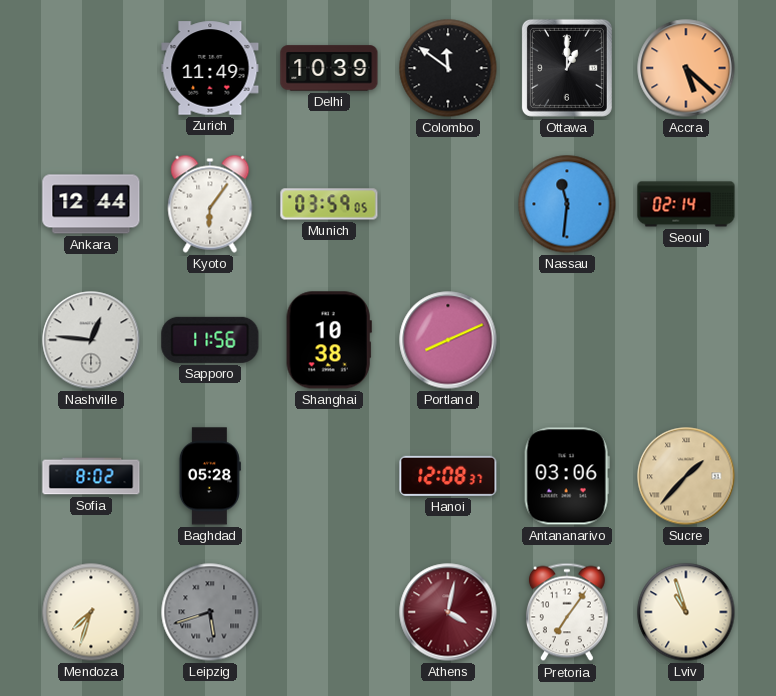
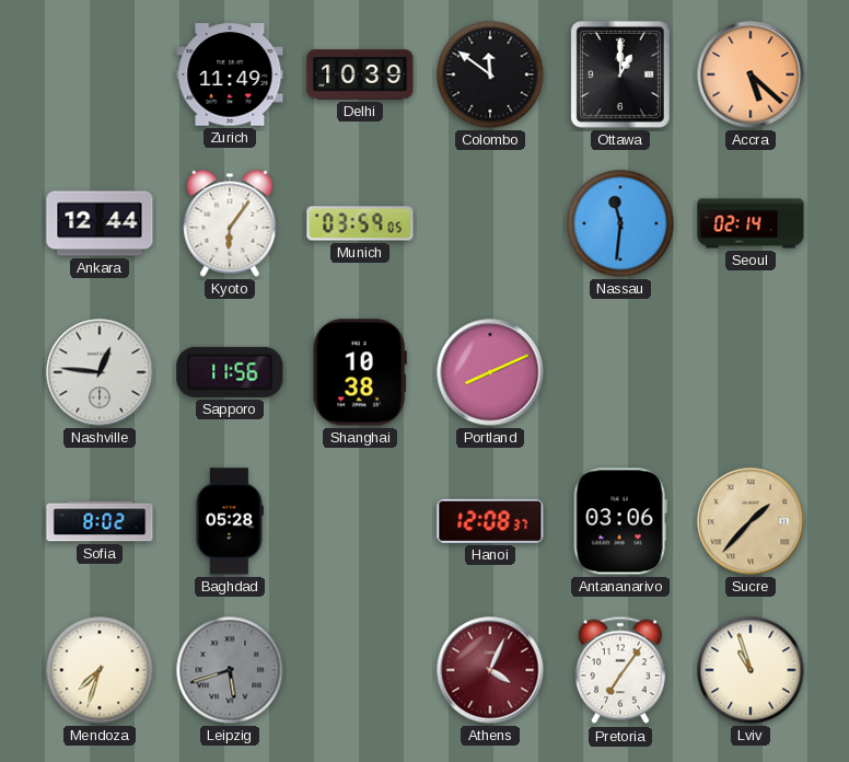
Athens: 4:02 -> 4:04
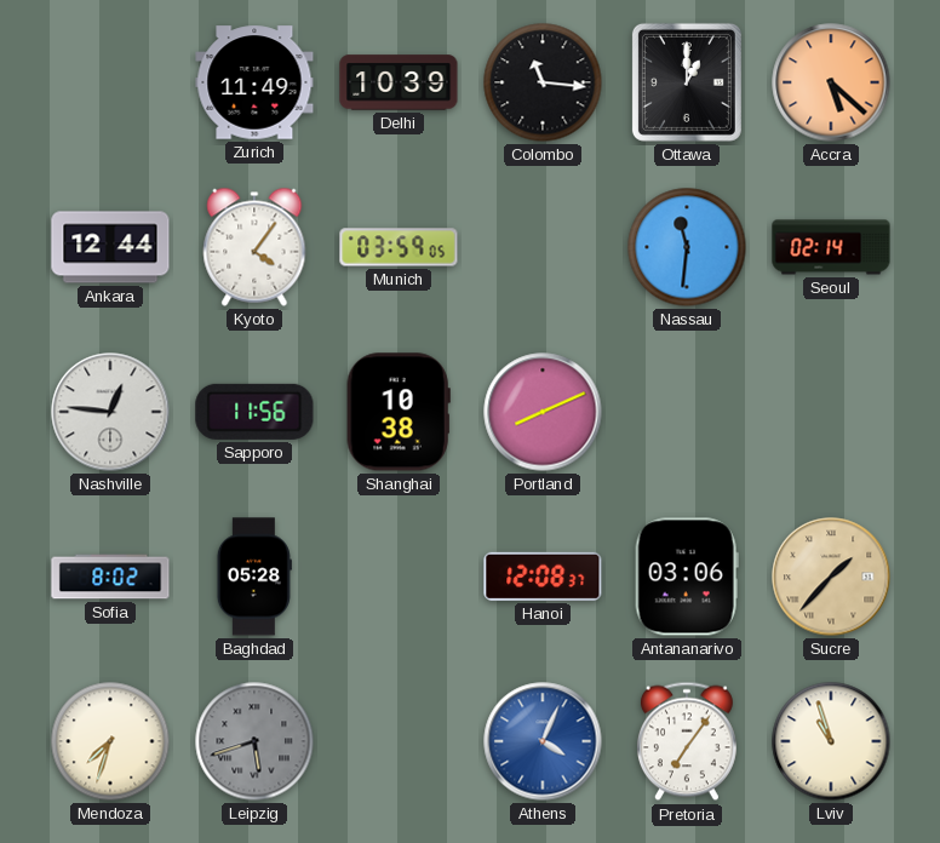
Colombo: 11:51 -> 11:16
Kyoto: 6:06 -> 4:06
Athens dial: burgundy -> blue
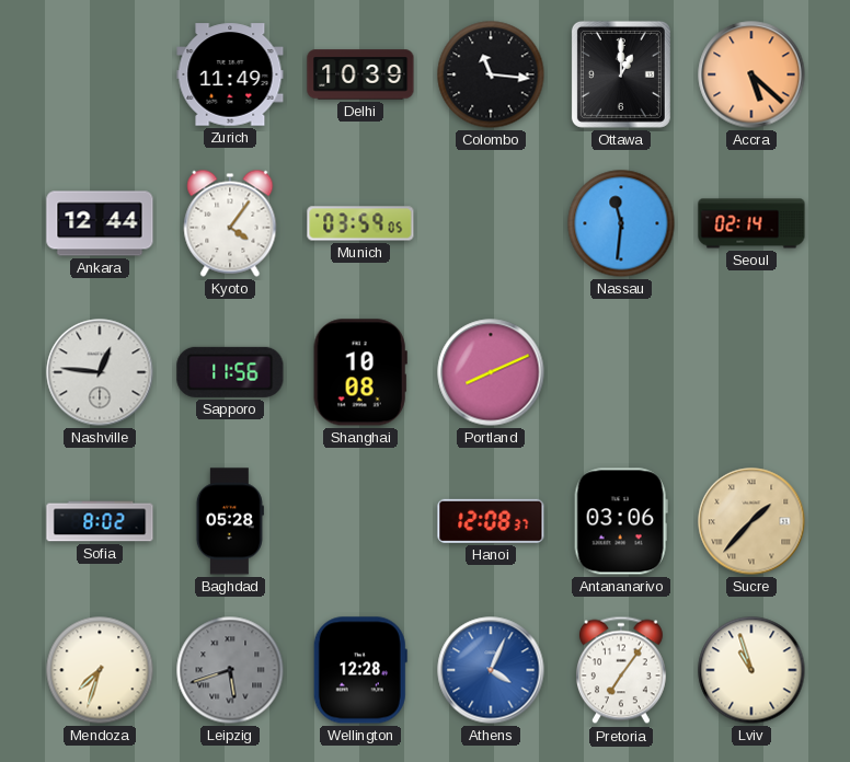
Shanghai: 10:38 -> 10:08
Wellington: none -> 12:28
